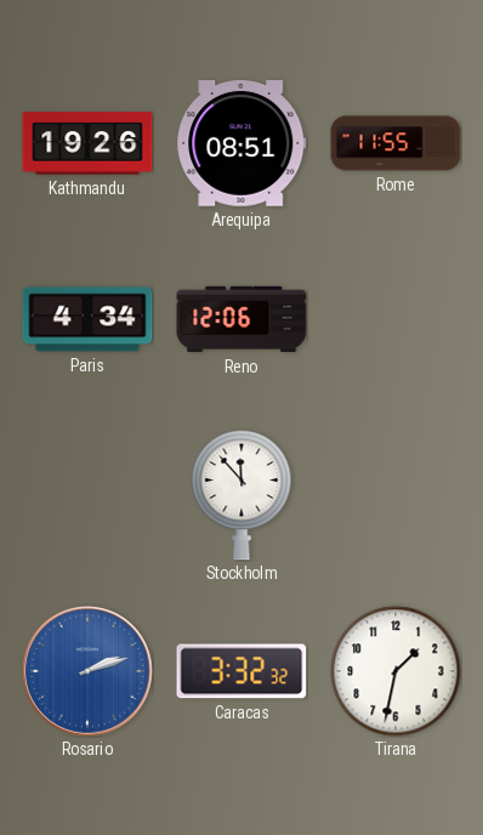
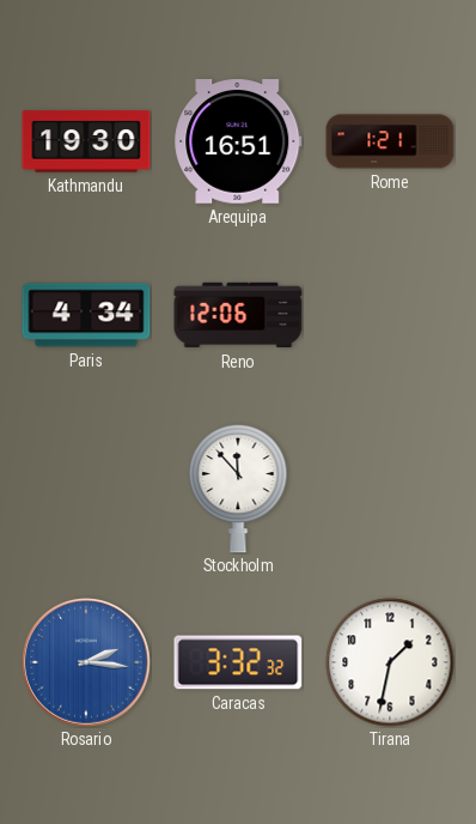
Kathmandu: 19:26 -> 19:30
Arequipa: 08:51 -> 16:51
Rome: 11:55 -> 1:21
Rosario: 2:12 -> 2:16
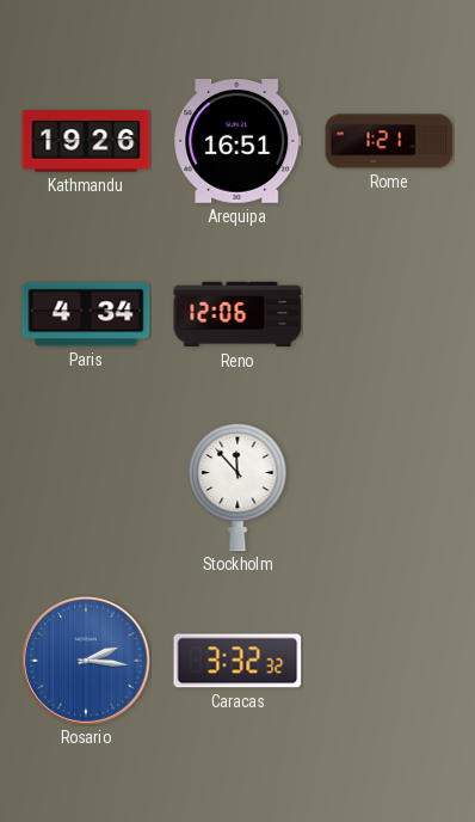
Kathmandu: 19:30 -> 19:26
Tirana: 1:32 -> none
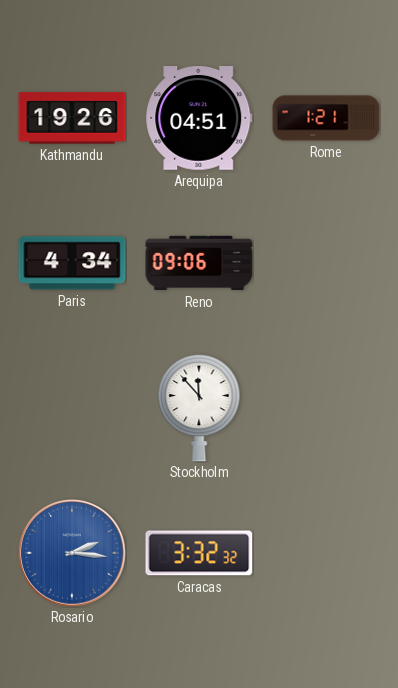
Arequipa: 16:51 -> 04:51
Reno: 12:06 -> 09:06
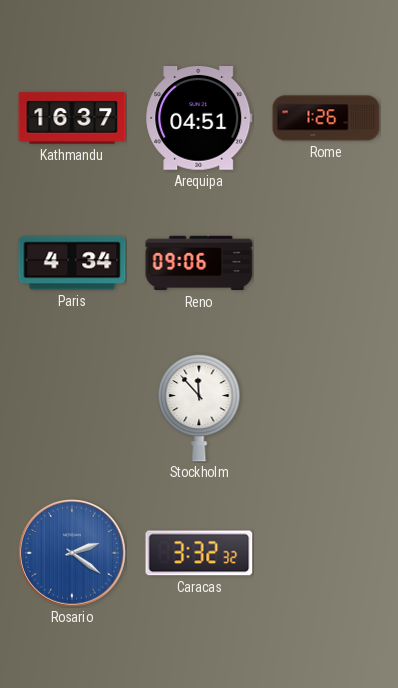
Kathmandu: 19:26 -> 16:37
Rome: 1:21 -> 1:26
Rosario: 2:16 -> 2:21
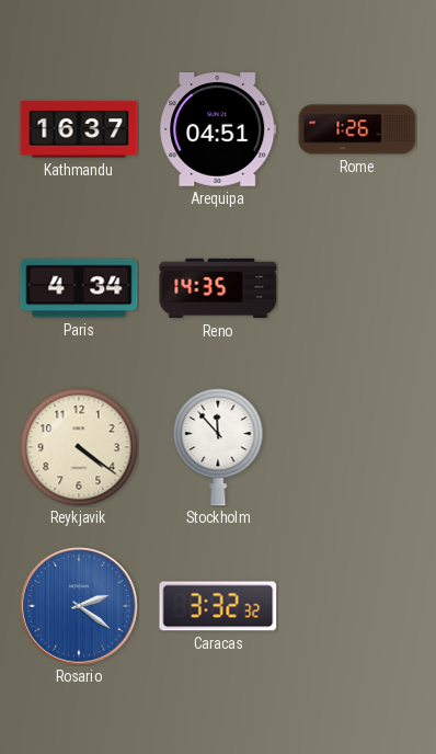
Reno: 09:06 -> 14:35
Reykjavik: none -> 4:21
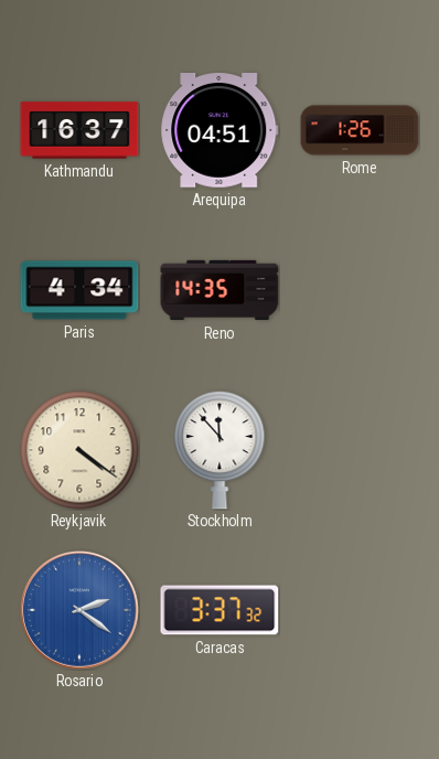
Caracas: 3:32 -> 3:37
